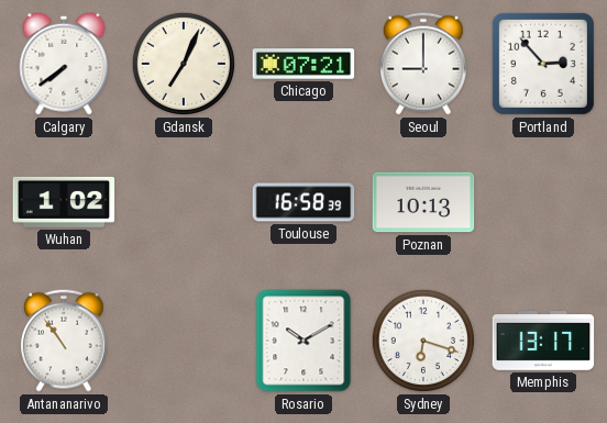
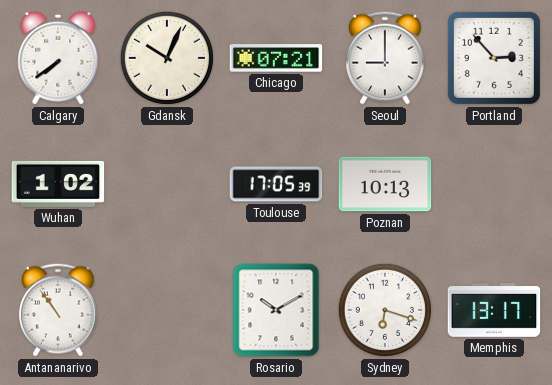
Gdansk: 7:04 -> 10:04
Toulouse: 16:58 -> 17:05
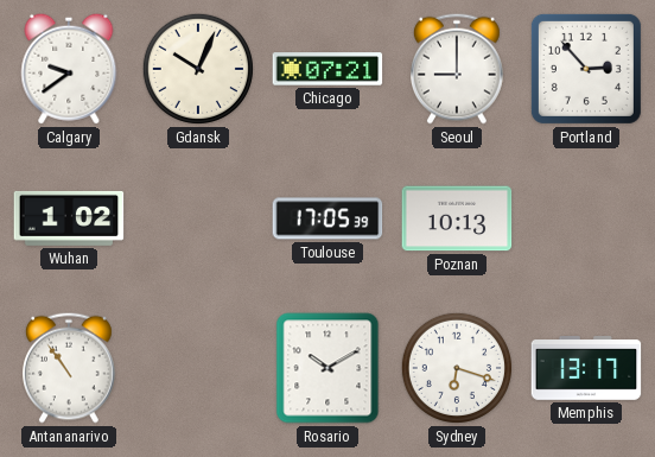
Calgary: 7:39 -> 9:39
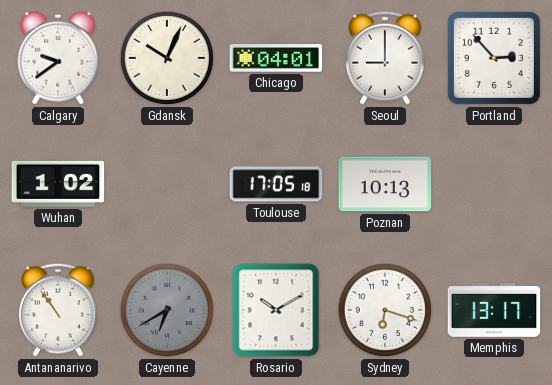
Chicago: 07:21 -> 04:01
Toulouse: 17:05:39 -> 17:05:18
Cayenne: none -> 6:40
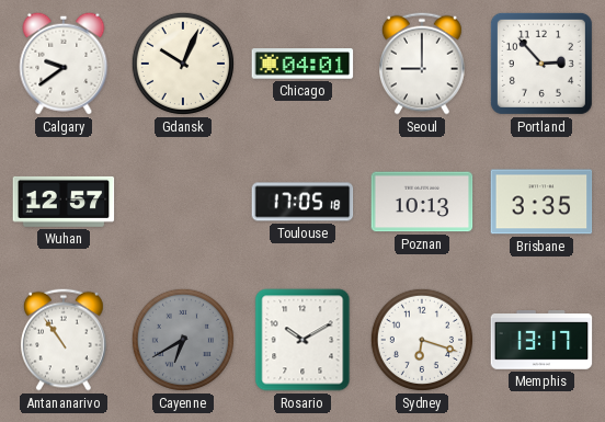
Wuhan: 1:02 -> 12:57
Brisbane: none -> 3:35
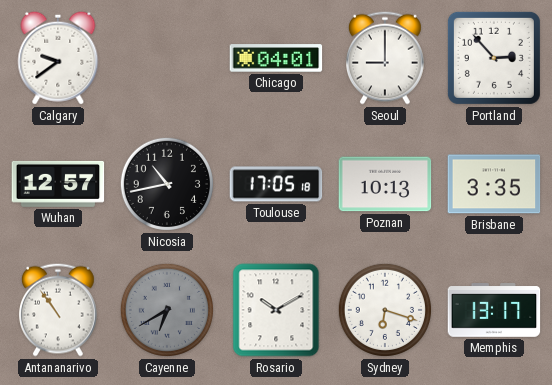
Gdansk: 10:04 -> none
Nicosia: none -> 10:43
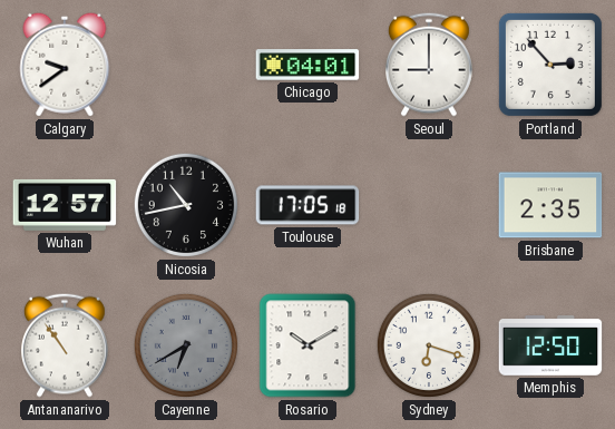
Poznan: 10:13 -> none
Brisbane: 3:35 -> 2:35
Memphis: 13:17 -> 12:50
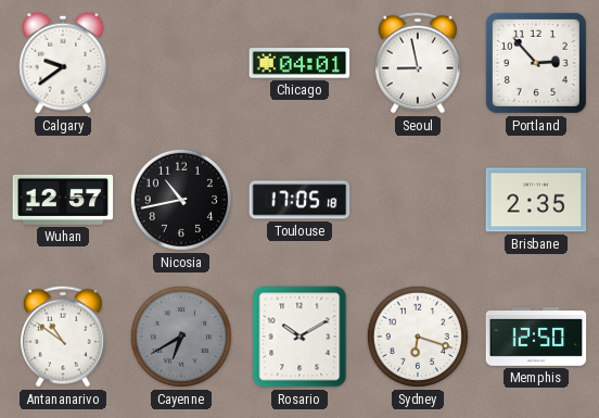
Seoul: 9:00 -> 8:58
Antananarivo: 10:54 -> 10:51
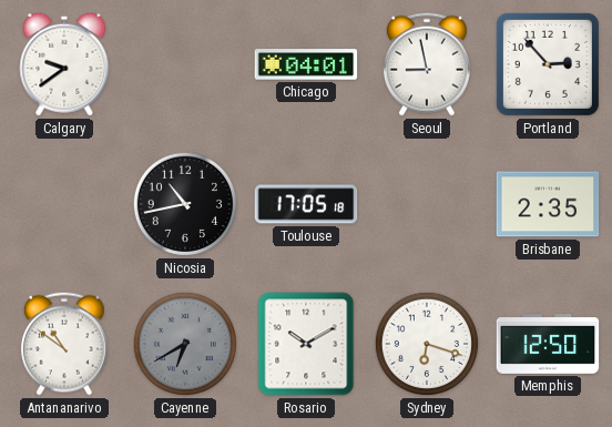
Wuhan: 12:57 -> none
